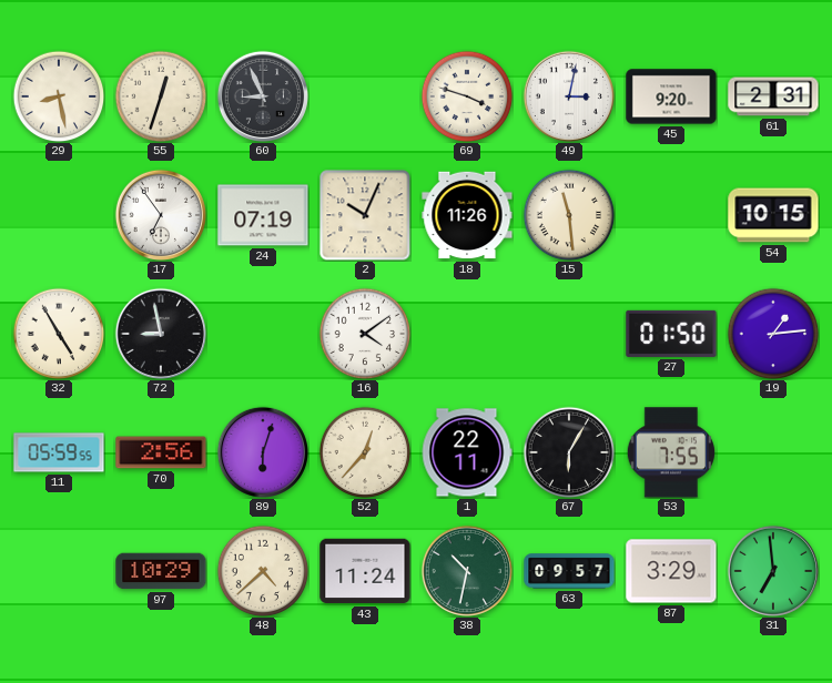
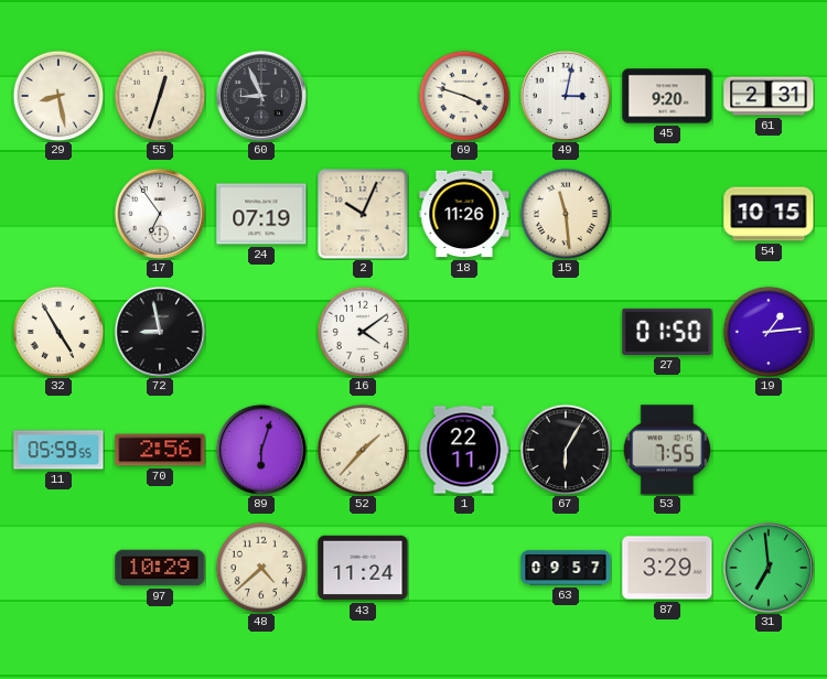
52: 12:37 -> 1:37
38: 10:32 -> none
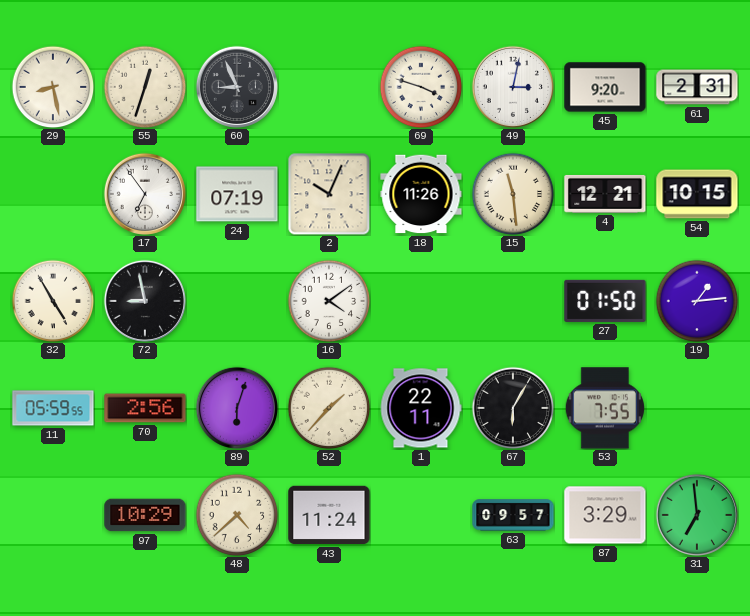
4: none -> 12:21
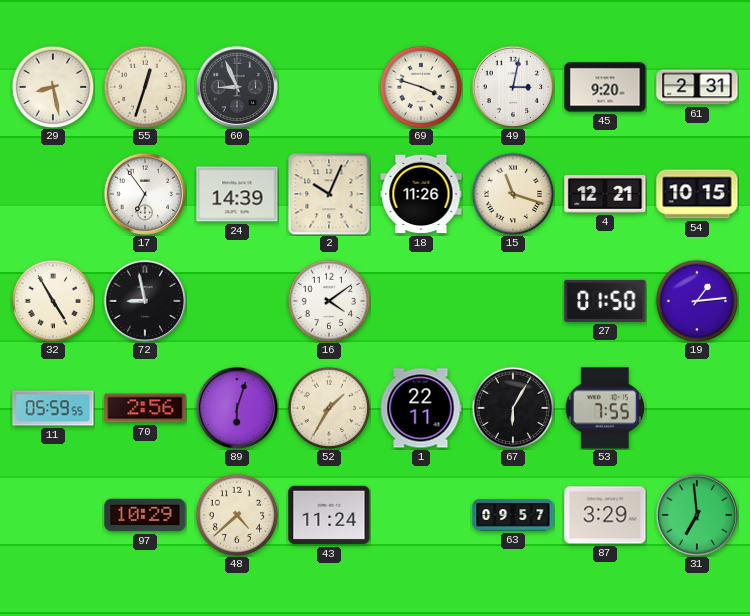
24: 07:19 -> 14:39
15: 11:29 -> 11:18
52: 1:37 -> 1:35
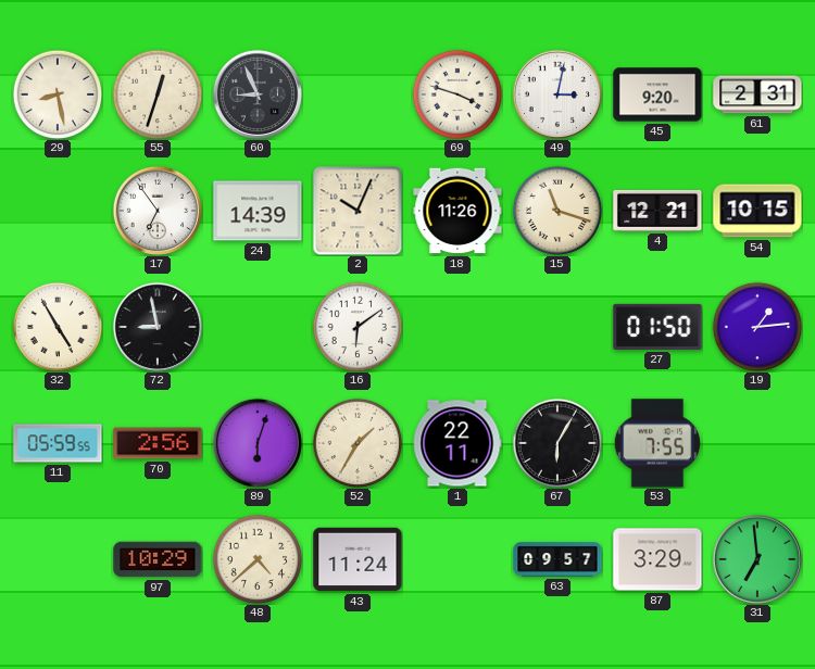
16: 4:09 -> 6:09
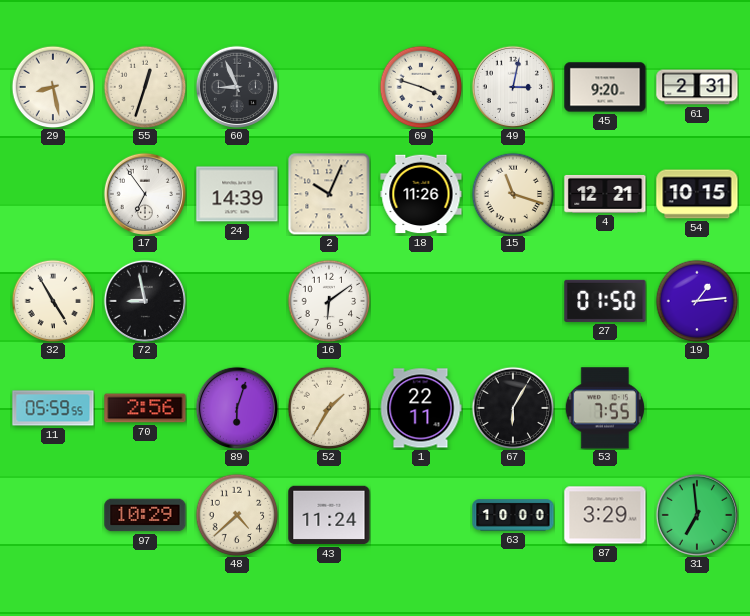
63: 09:57 -> 10:00
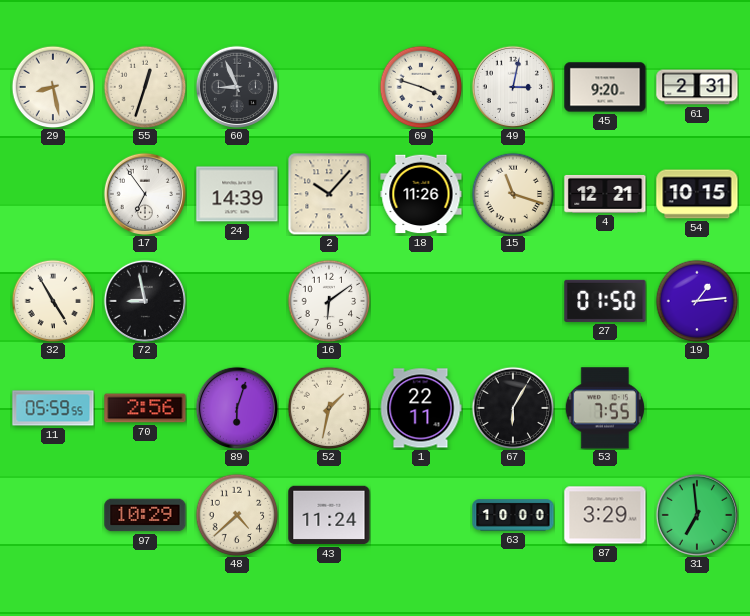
2: 10:04 -> 10:07
52: 1:35 -> 1:32
